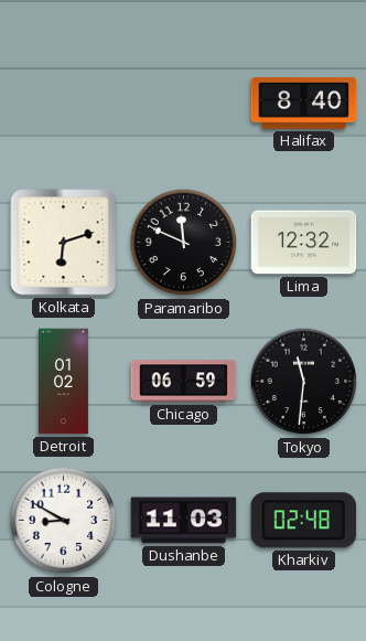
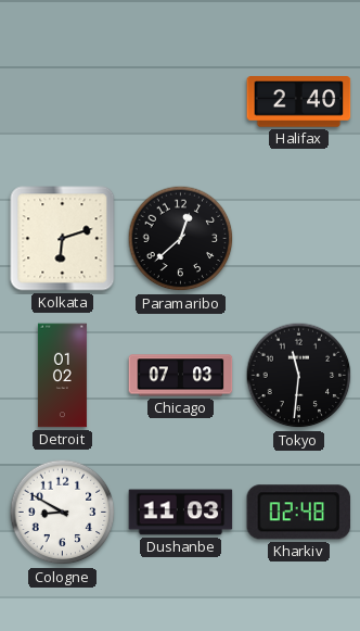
Halifax: 8:40 -> 2:40
Paramaribo: 11:49 -> 12:38
Lima: 12:32 -> none
Chicago: 06:59 -> 07:03
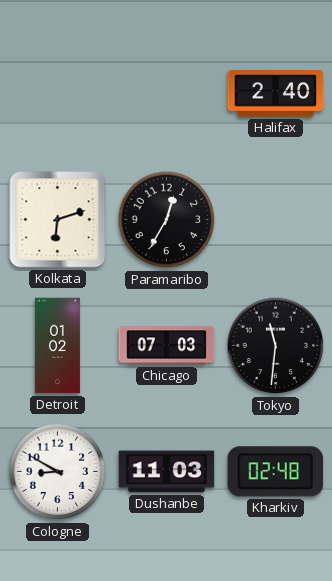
Paramaribo: 12:38 -> 12:35
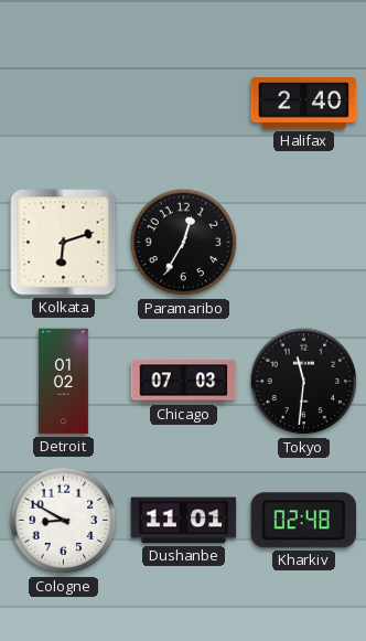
Dushanbe: 11:03 -> 11:01
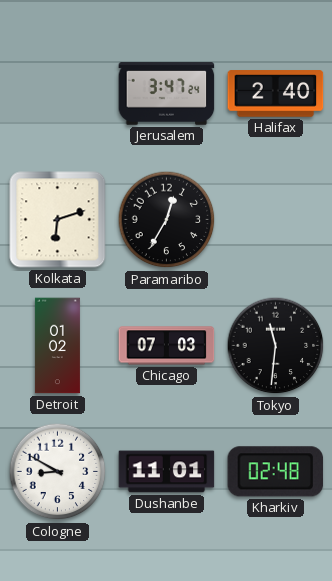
Jerusalem: none -> 3:47
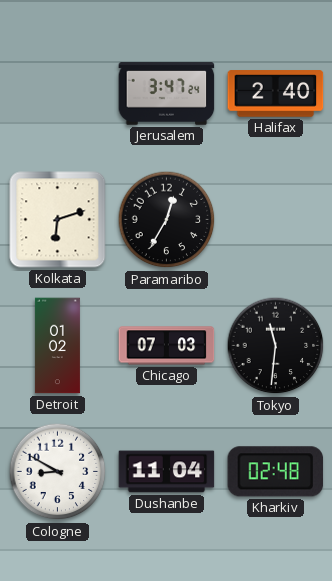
Dushanbe: 11:01 -> 11:04
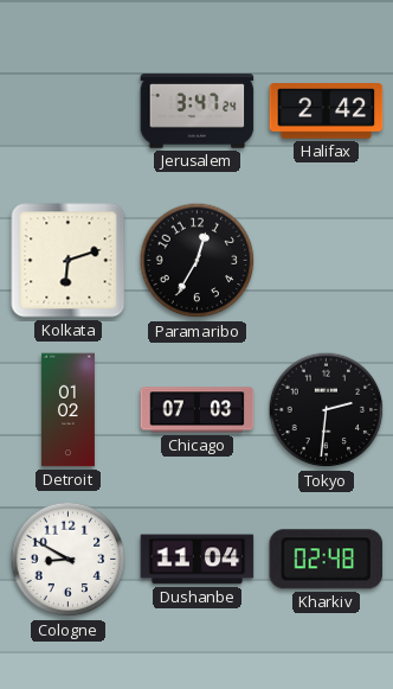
Halifax: 2:40 -> 2:42
Tokyo: 11:31 -> 2:31
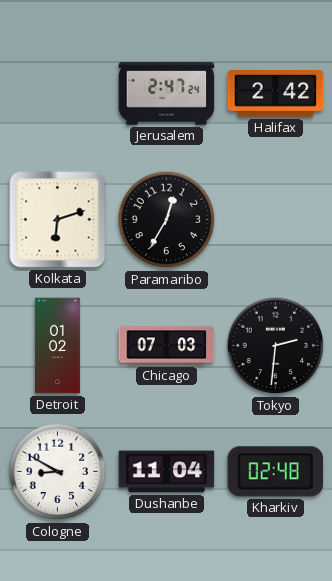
Jerusalem: 3:47 -> 2:47
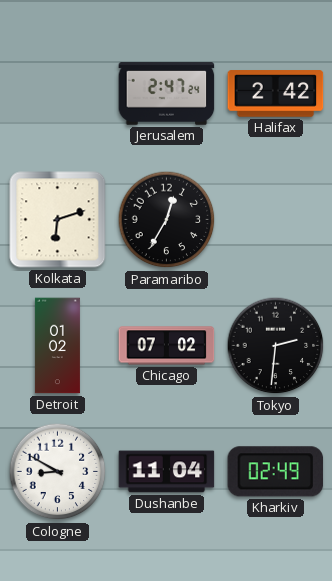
Chicago: 07:03 -> 07:02
Kharkiv: 02:48 -> 02:49
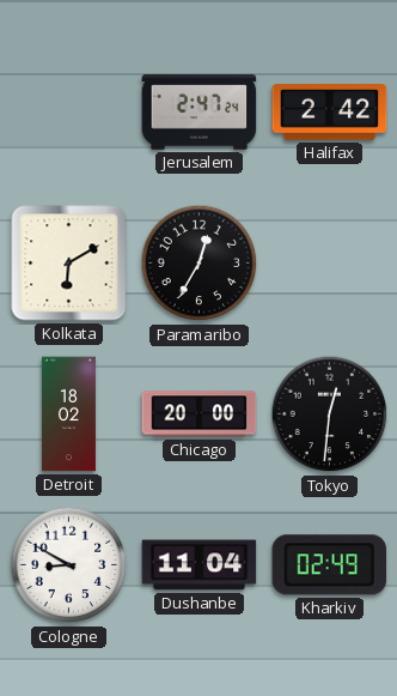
Kolkata: 6:12 -> 6:10
Detroit: 01:02 -> 18:02
Chicago: 07:02 -> 20:00
Tokyo: 2:31 -> 12:31
